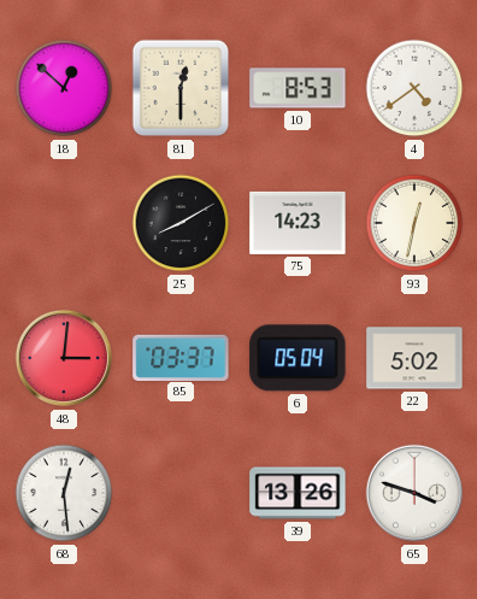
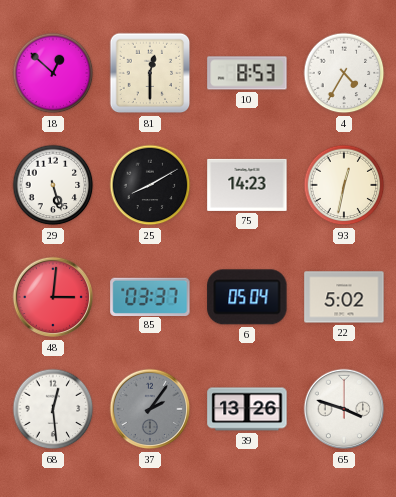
4: 4:39 -> 4:35
29: none -> 5:27
37: none -> 2:06
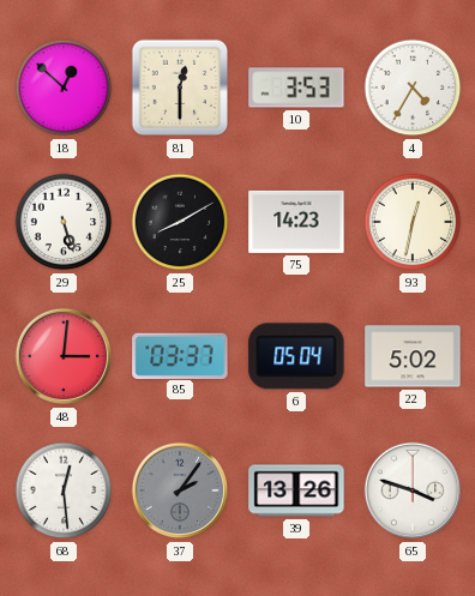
10: 8:53 -> 3:53
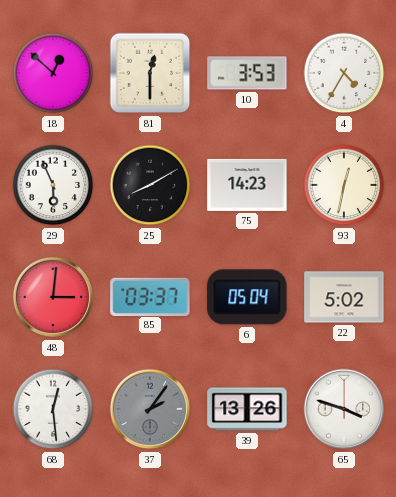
29: 5:27 -> 5:56
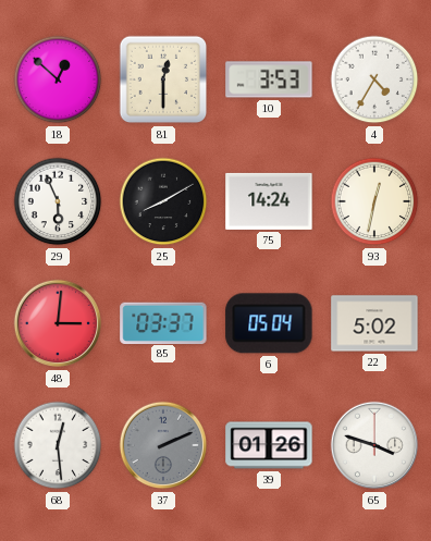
75: 14:23 -> 14:24
37: 2:06 -> 2:11
39: 13:26 -> 01:26
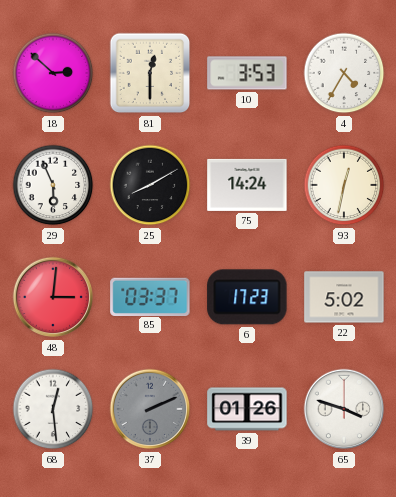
18: 12:52 -> 2:52
6: 05:04 -> 17:23
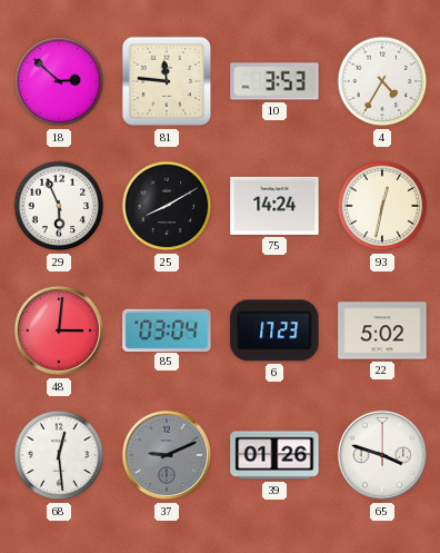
81: 12:30 -> 11:46
85: 03:37 -> 03:04
37: 2:11 -> 9:11
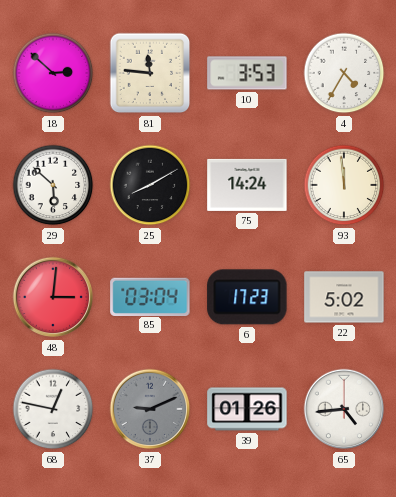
29: 5:56 -> 5:52
93: 12:32 -> 11:59
68: 12:29 -> 12:47
65: 3:48 -> 4:44
